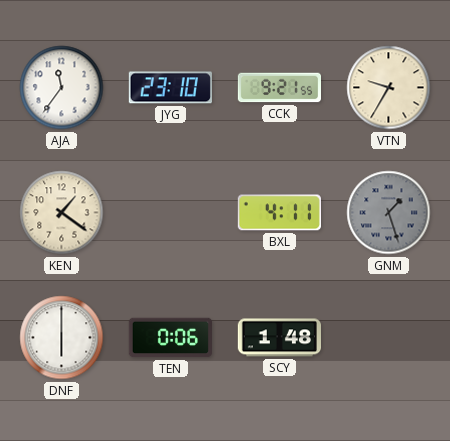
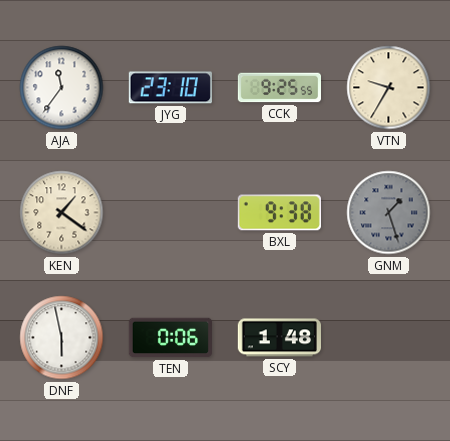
CCK: 9:21 -> 9:25
BXL: 4:11 -> 9:38
DNF: 6:00 -> 5:58
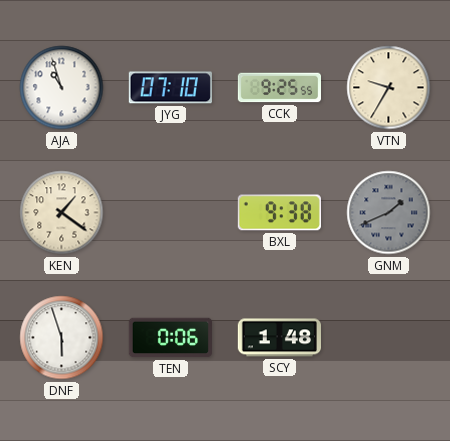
AJA: 11:36 -> 10:57
JYG: 23:10 -> 07:10
GNM: 1:27 -> 1:41
DNF: 5:58 -> 5:57
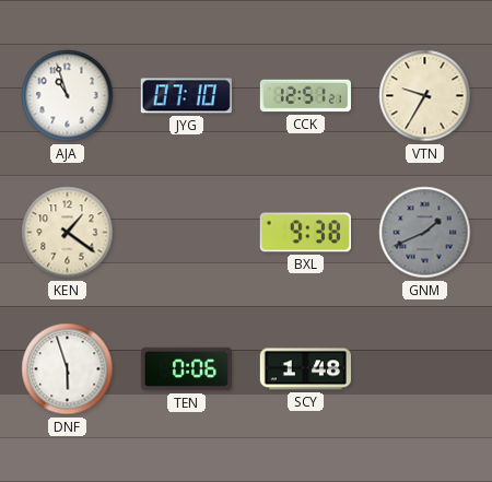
CCK: 9:25 -> 12:51
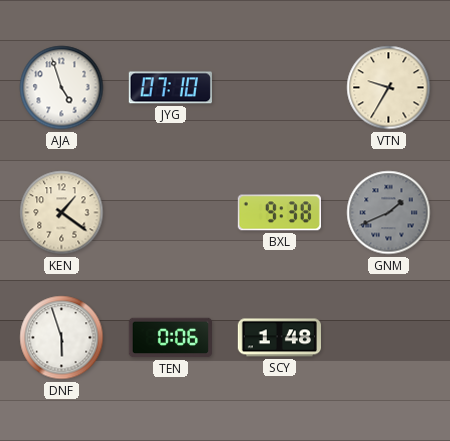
AJA: 10:57 -> 4:57
CCK: 12:51 -> none
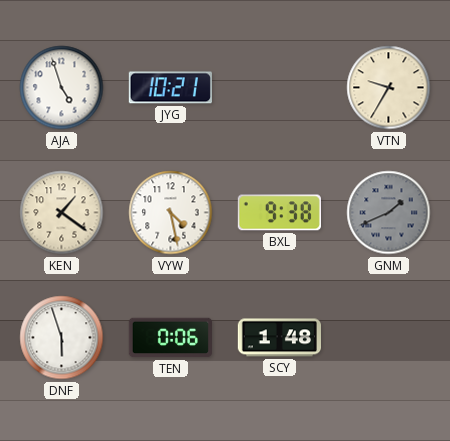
JYG: 07:10 -> 10:21
VYW: none -> 4:28
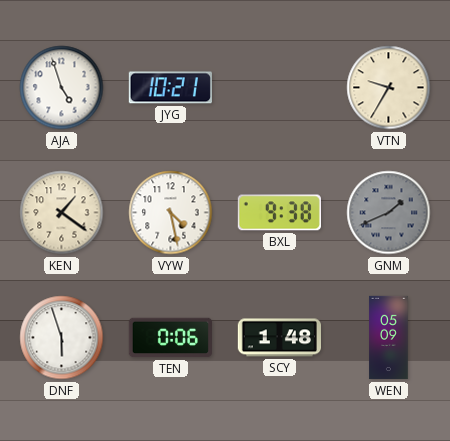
WEN: none -> 05:09
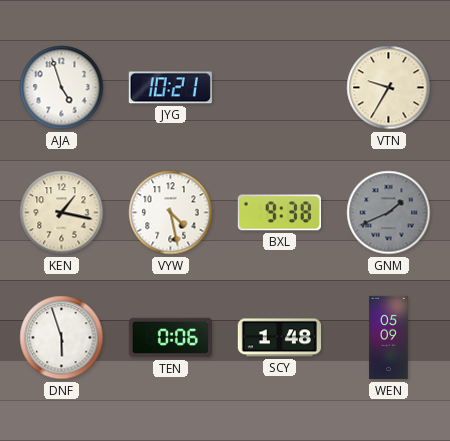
KEN: 1:21 -> 1:17
